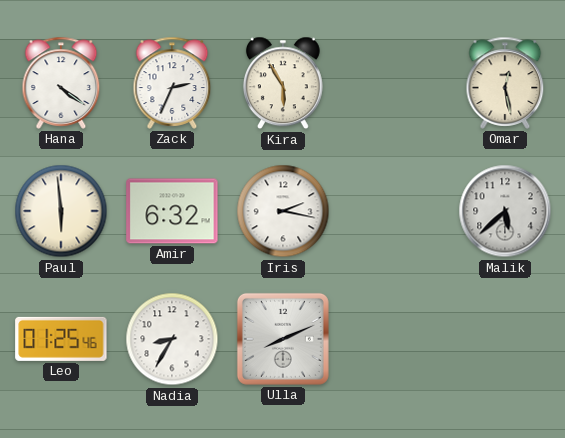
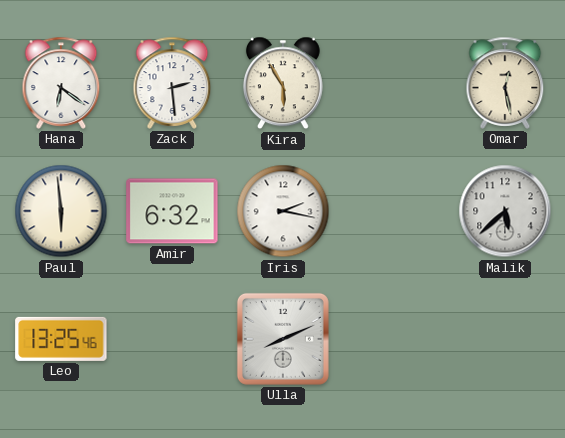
Hana: 4:21 -> 6:21
Zack: 2:34 -> 2:29
Leo: 01:25 -> 13:25
Nadia: 8:35 -> none
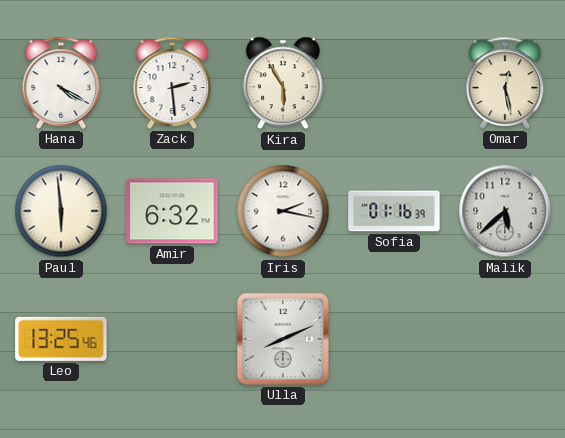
Hana: 6:21 -> 4:20
Sofia: none -> 01:16
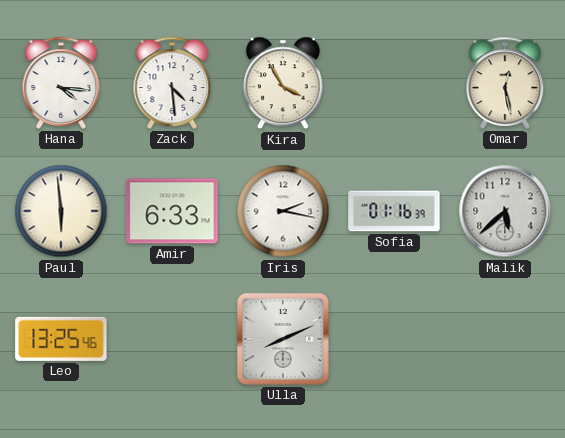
Hana: 4:20 -> 4:16
Zack: 2:29 -> 4:29
Kira: 5:55 -> 3:55
Amir: 6:32 -> 6:33
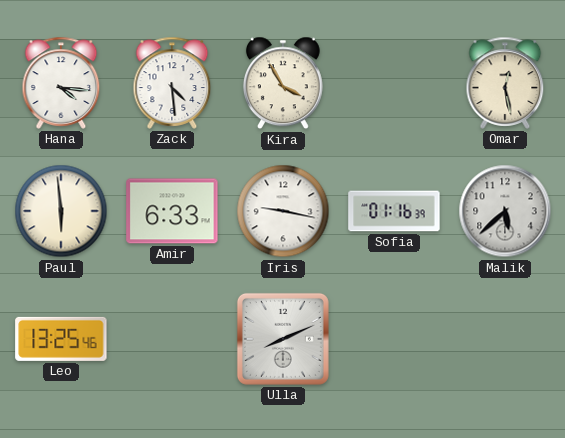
Iris: 2:17 -> 9:17
